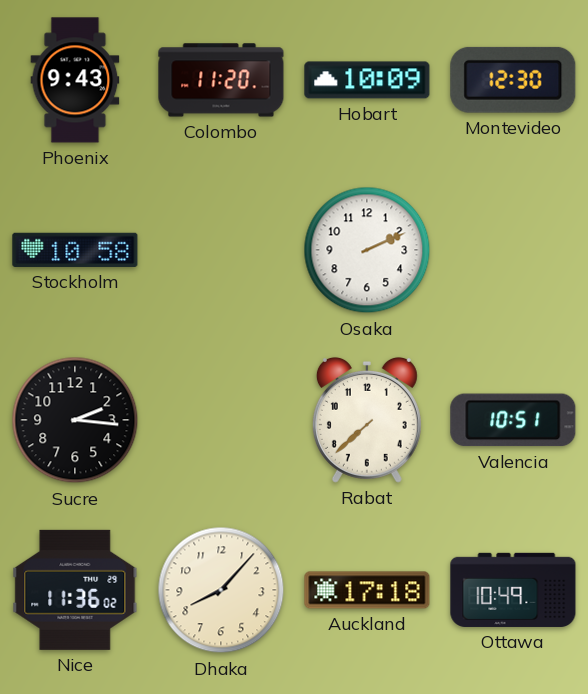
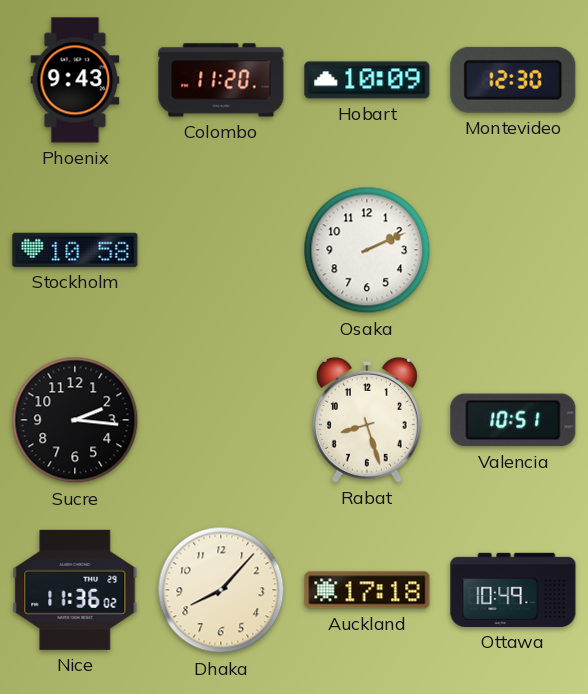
Rabat: 7:38 -> 8:27
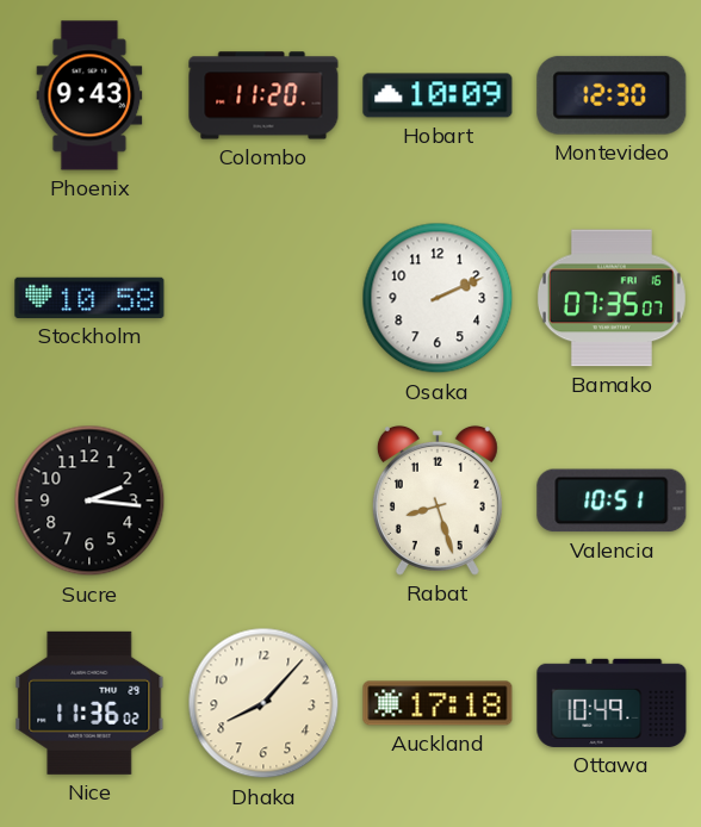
Bamako: none -> 07:35
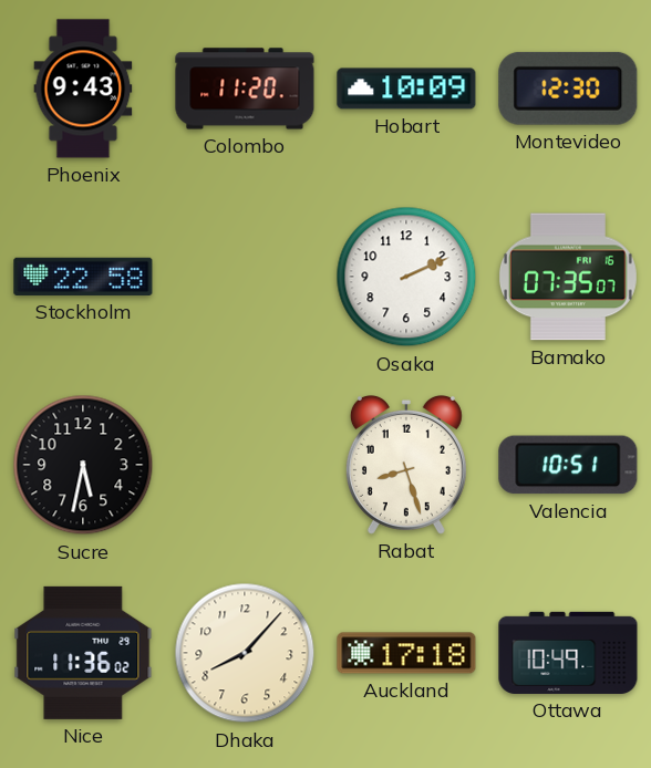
Stockholm: 10:58 -> 22:58
Sucre: 2:16 -> 5:32
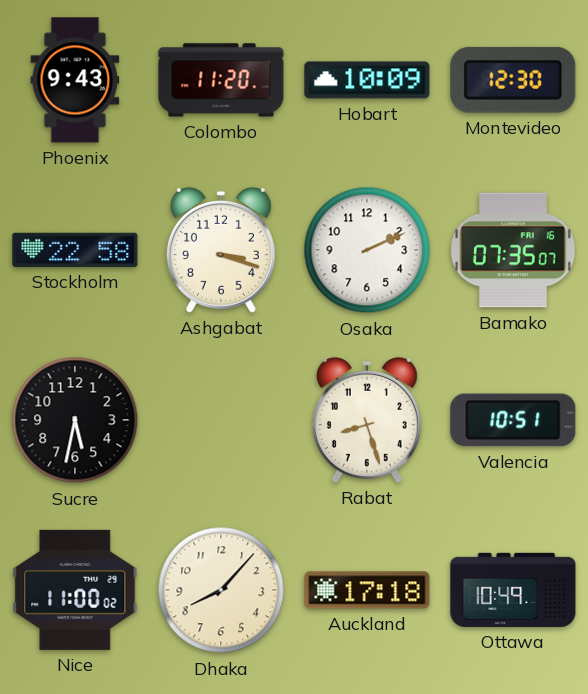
Ashgabat: none -> 3:18
Nice: 11:36 -> 11:00
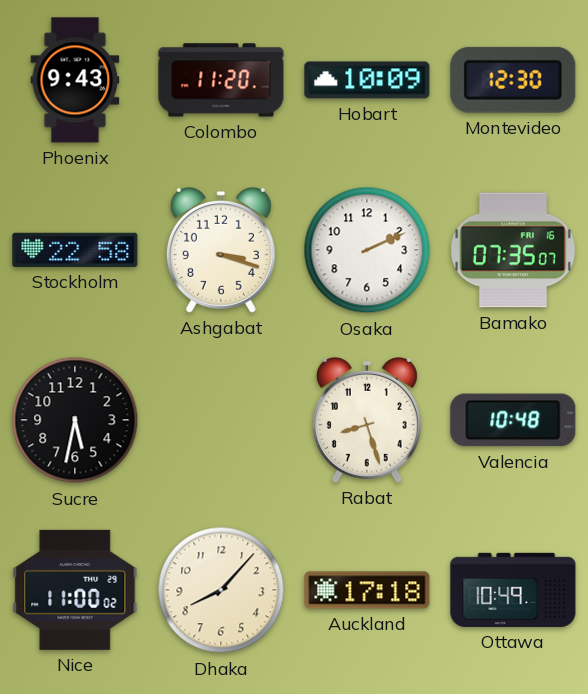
Valencia: 10:51 -> 10:48
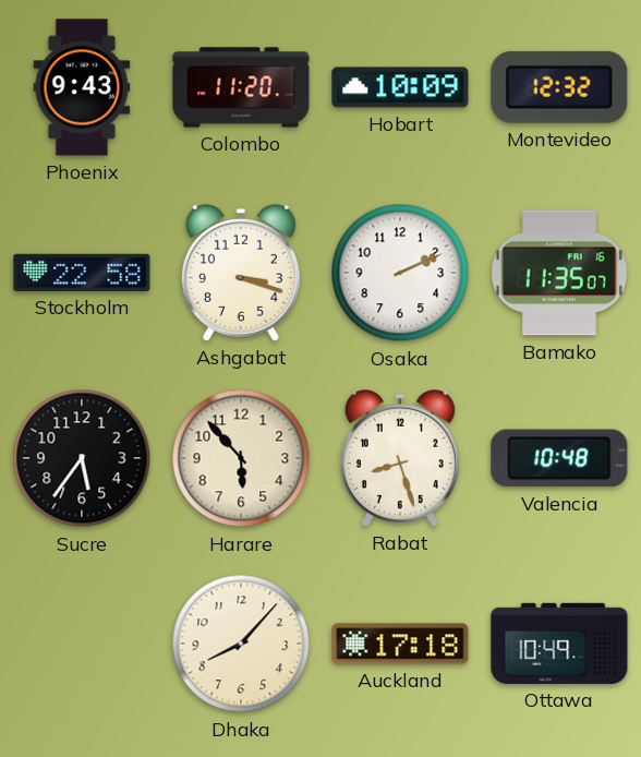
Montevideo: 12:30 -> 12:32
Bamako: 07:35 -> 11:35
Sucre: 5:32 -> 5:36
Harare: none -> 5:53
Nice: 11:00 -> none
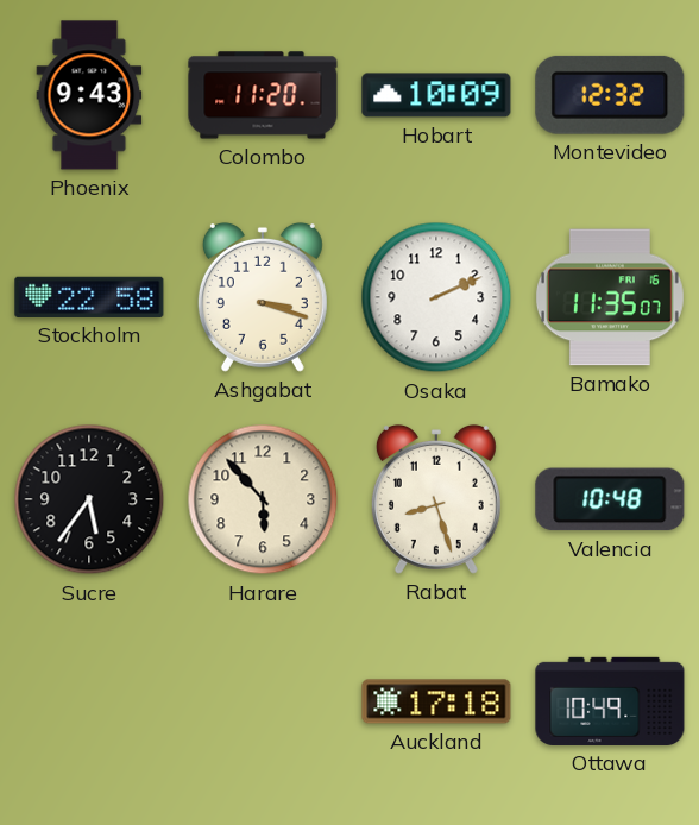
Dhaka: 8:07 -> none
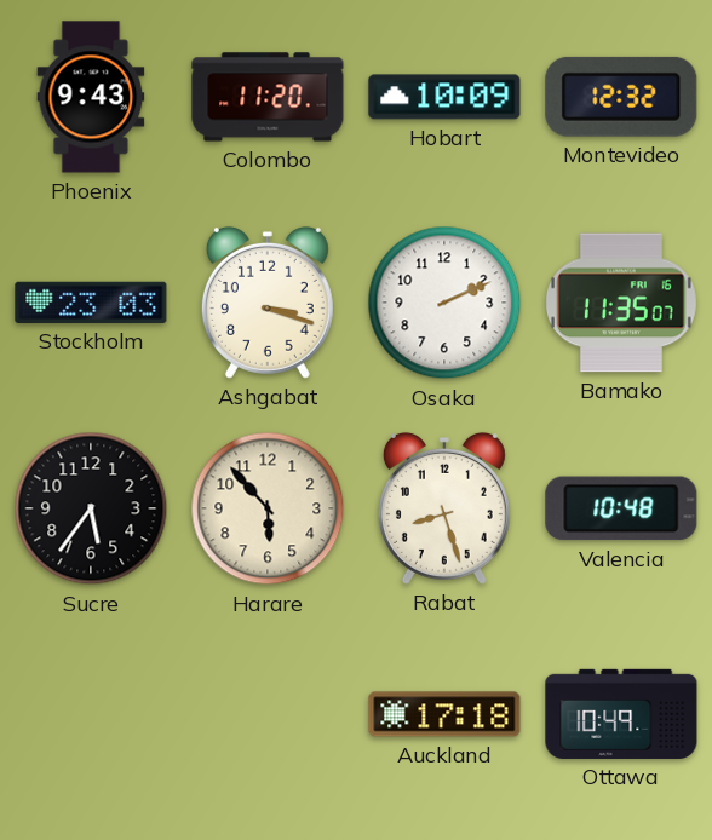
Stockholm: 22:58 -> 23:03
